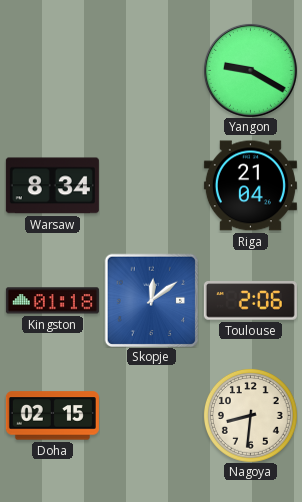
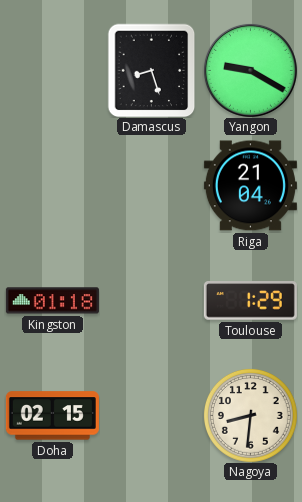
Damascus: none -> 8:27
Warsaw: 8:34 -> none
Skopje: 12:09 -> none
Toulouse: 2:06 -> 1:29
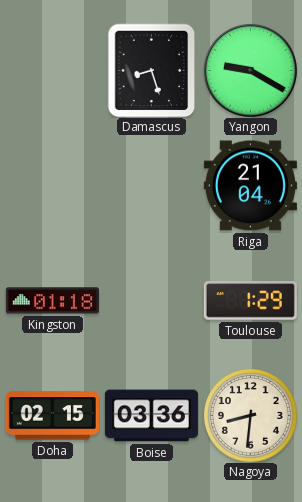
Boise: none -> 03:36
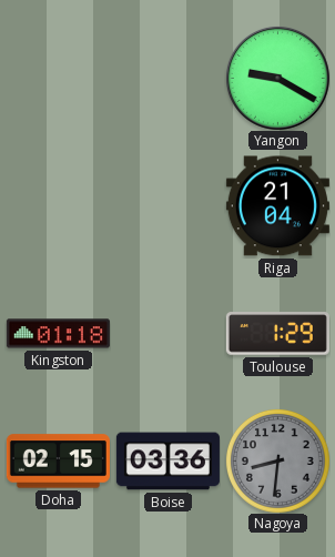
Damascus: 8:27 -> none
Nagoya dial: cream -> grey
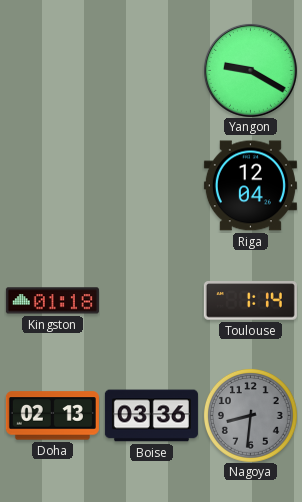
Riga: 21:04 -> 12:04
Toulouse: 1:29 -> 1:14
Doha: 02:15 -> 02:13
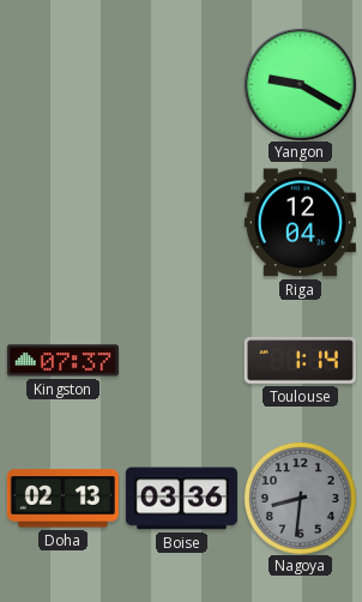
Kingston: 01:18 -> 07:37
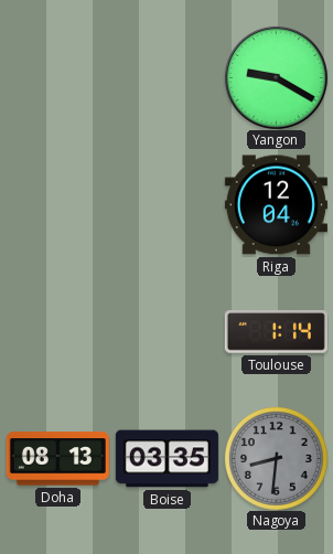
Kingston: 07:37 -> none
Doha: 02:13 -> 08:13
Boise: 03:36 -> 03:35
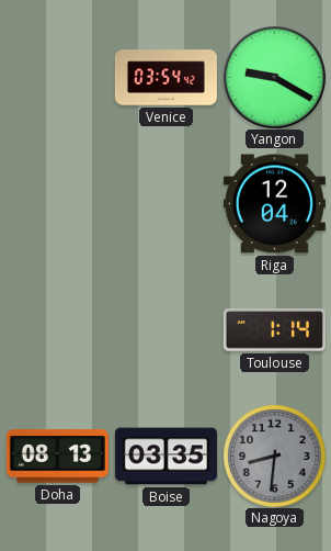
Venice: none -> 03:54
